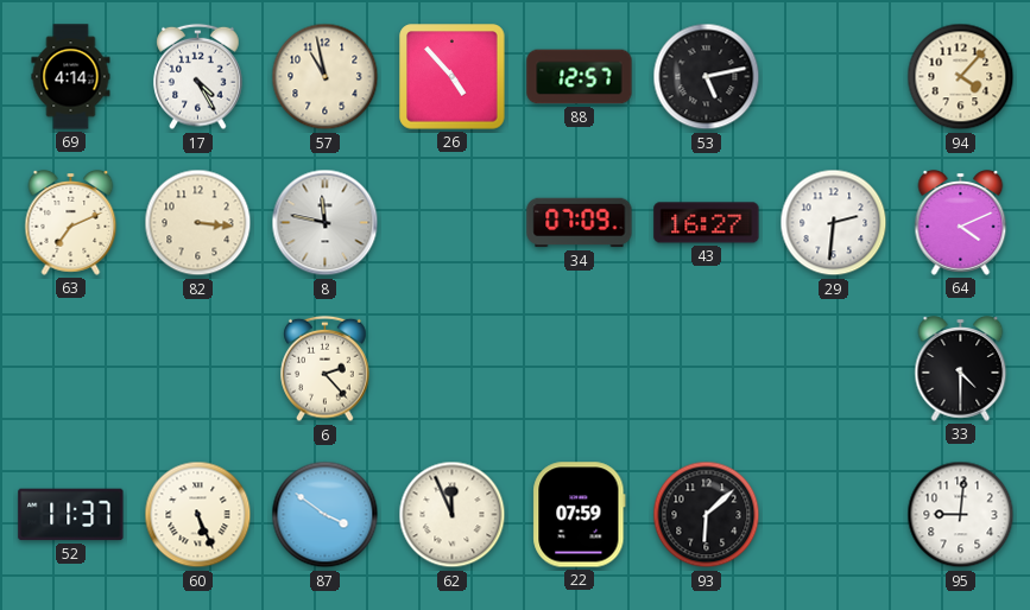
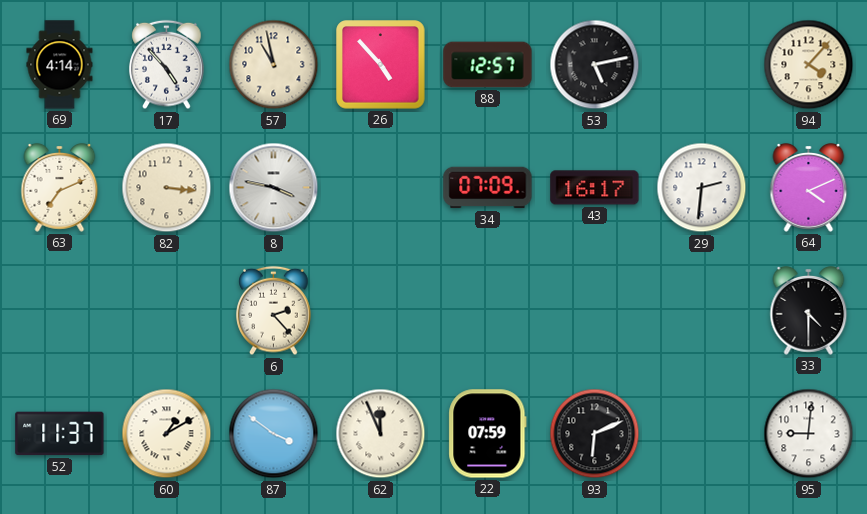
17: 4:25 -> 4:53
8: 11:47 -> 3:47
43: 16:27 -> 16:17
60: 5:26 -> 1:10
93: 6:08 -> 6:11
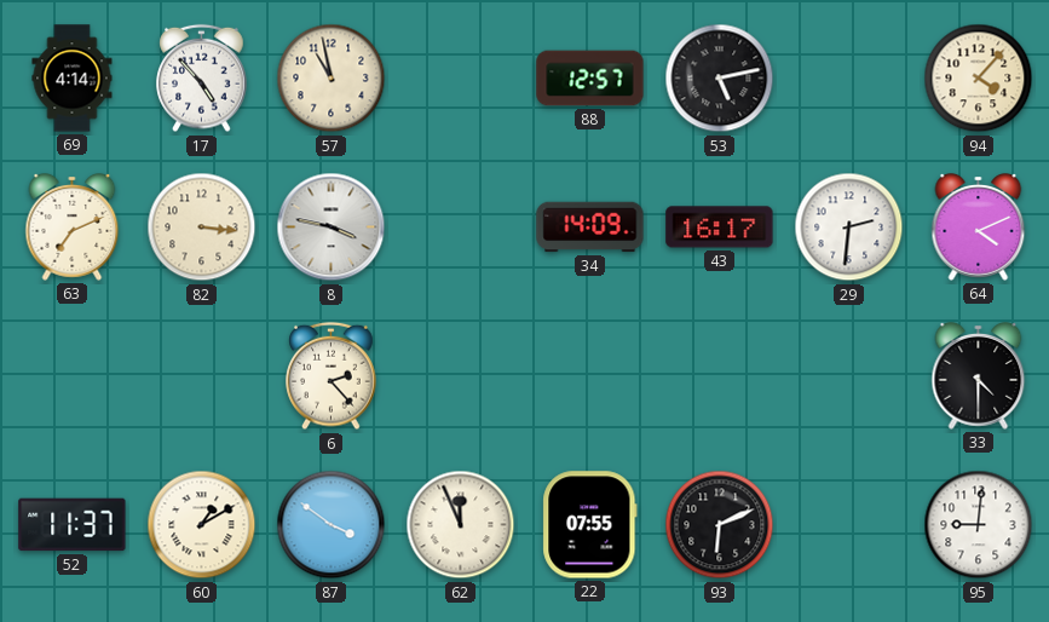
26: 4:53 -> none
34: 07:09 -> 14:09
22: 07:59 -> 07:55
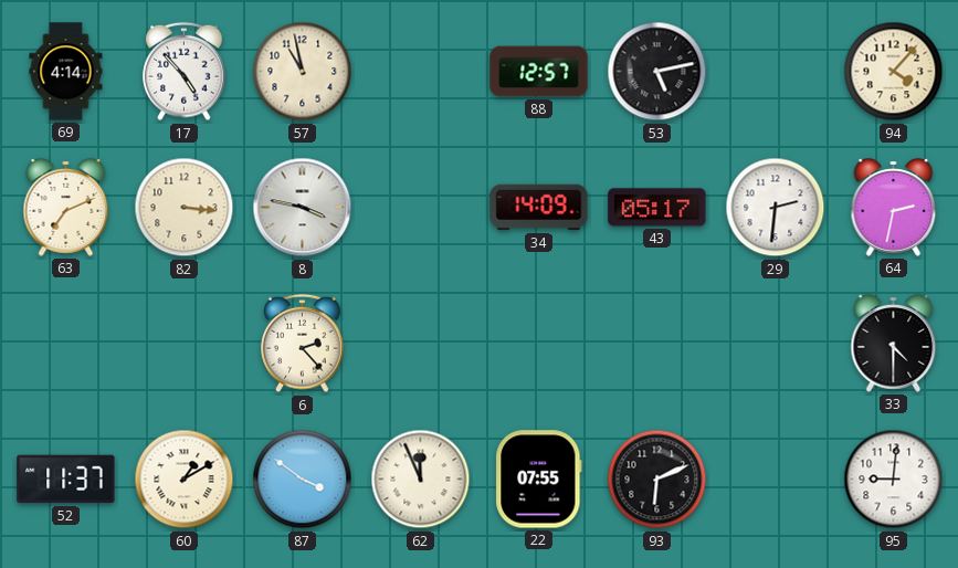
43: 16:17 -> 05:17
64: 4:11 -> 2:32
